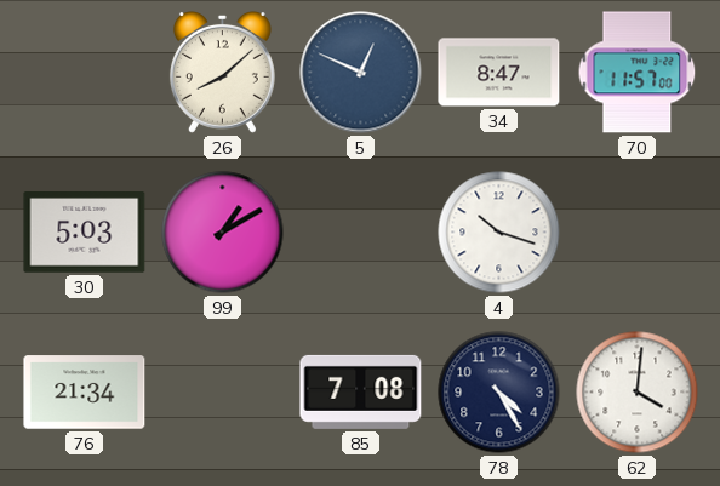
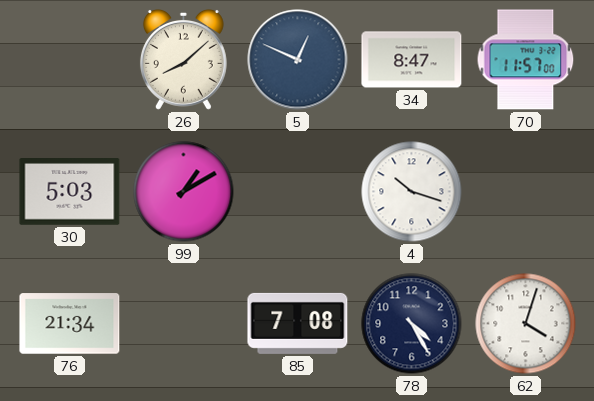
62: 4:01 -> 4:03
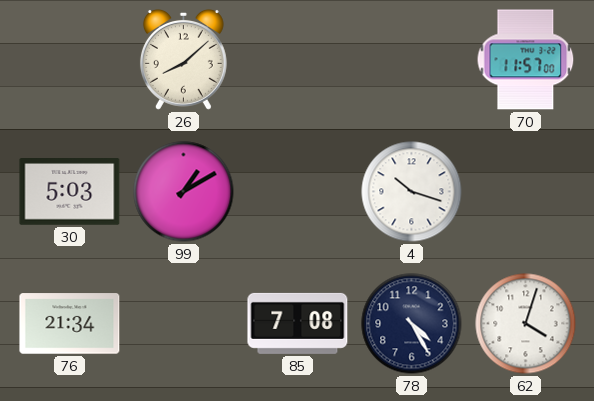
5: 12:49 -> none
34: 8:47 -> none
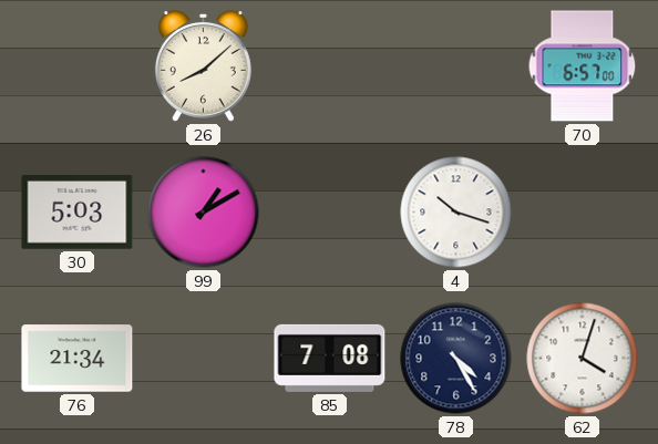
70: 11:57 -> 6:57
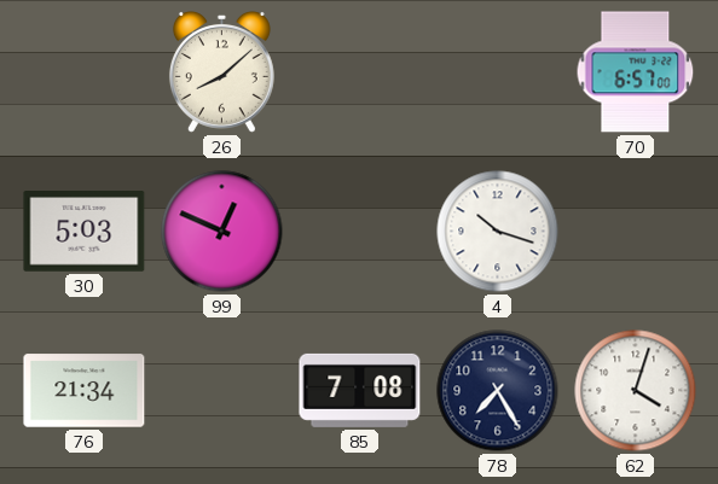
99: 1:10 -> 12:49
78: 4:25 -> 7:25
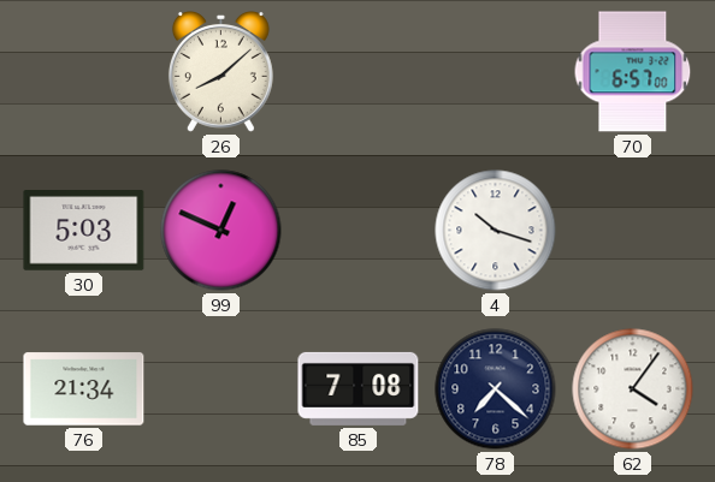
78: 7:25 -> 7:22
62: 4:03 -> 4:06
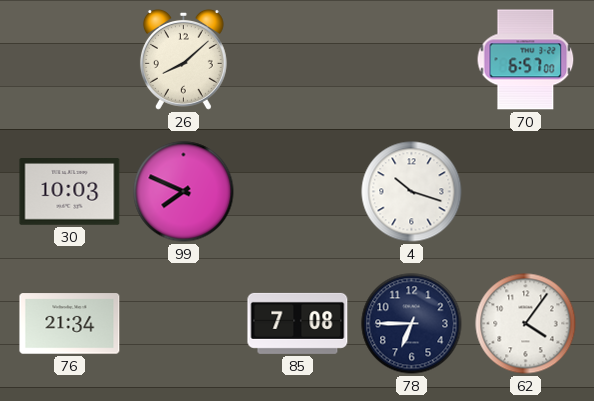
30: 5:03 -> 10:03
99: 12:49 -> 7:49
78: 7:22 -> 6:45
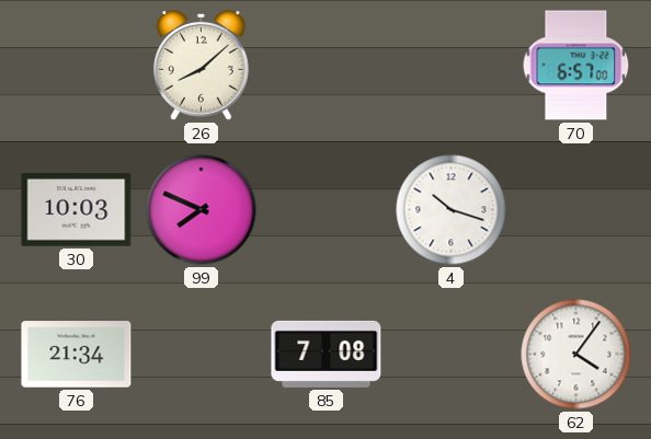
78: 6:45 -> none
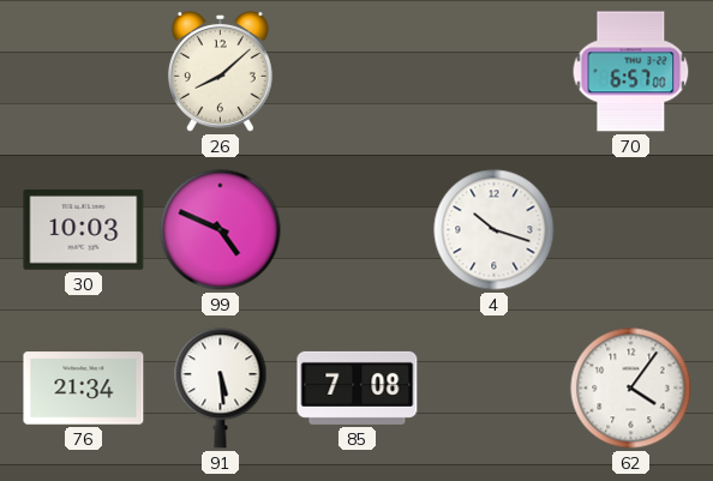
99: 7:49 -> 4:49
91: none -> 5:29
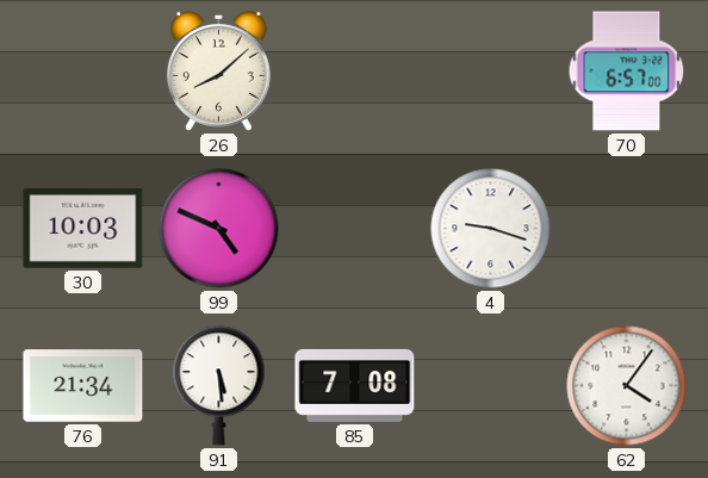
4: 10:18 -> 9:18
